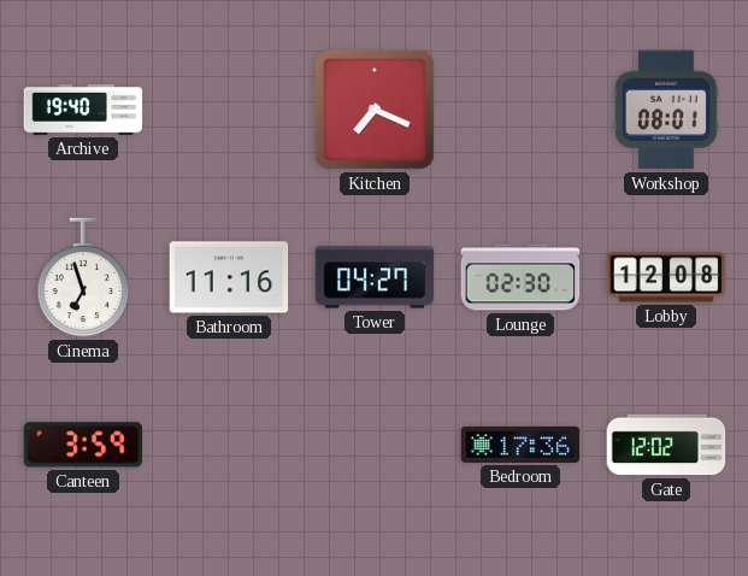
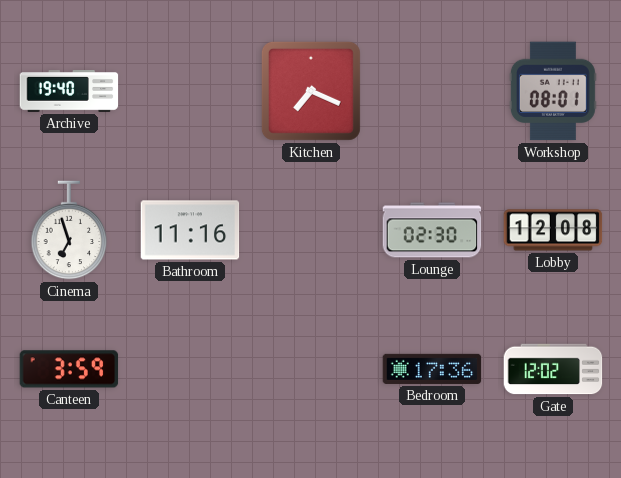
Tower: 04:27 -> none
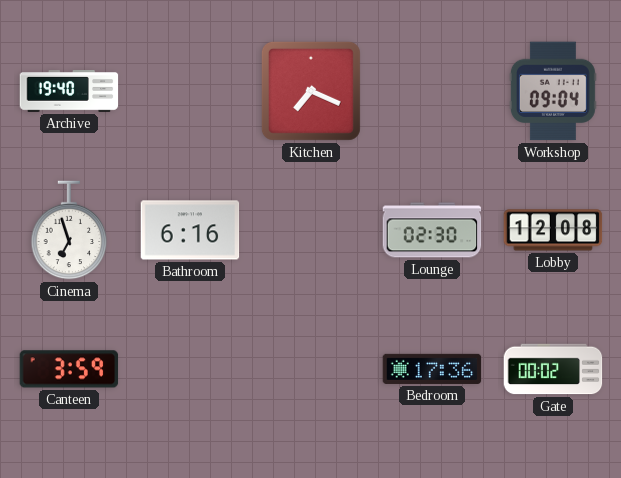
Workshop: 08:01 -> 09:04
Bathroom: 11:16 -> 6:16
Gate: 12:02 -> 00:02
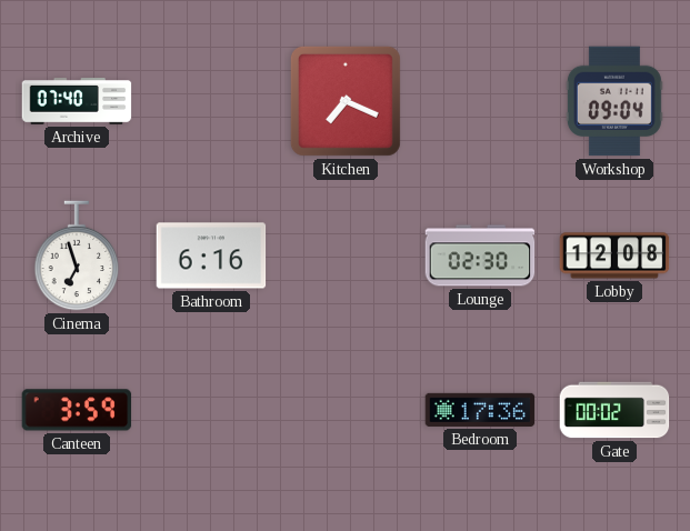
Archive: 19:40 -> 07:40
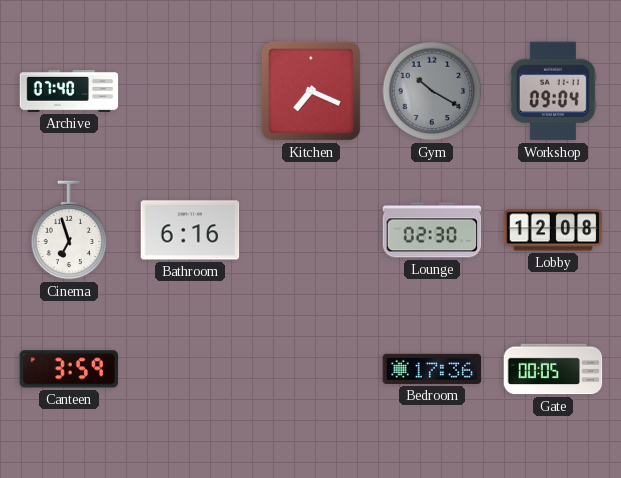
Gym: none -> 10:20
Gate: 00:02 -> 00:05
